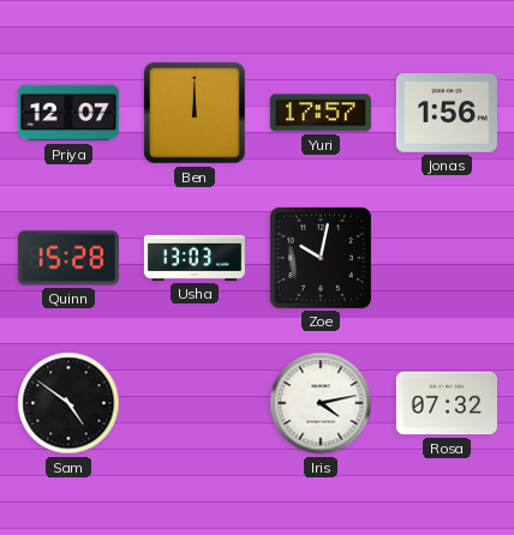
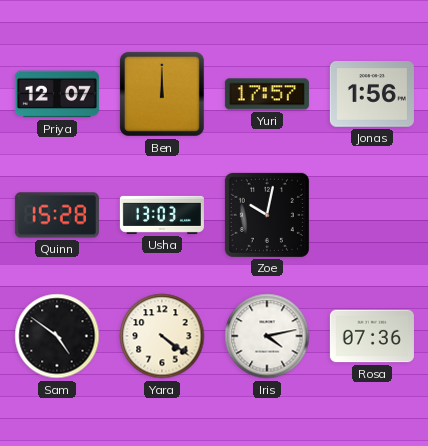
Yara: none -> 4:21
Rosa: 07:32 -> 07:36
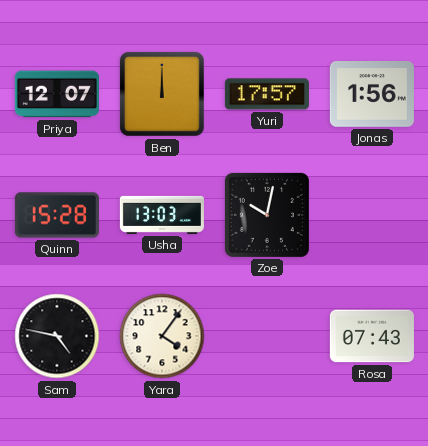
Sam: 4:51 -> 4:47
Yara: 4:21 -> 4:06
Iris: 4:13 -> none
Rosa: 07:36 -> 07:43
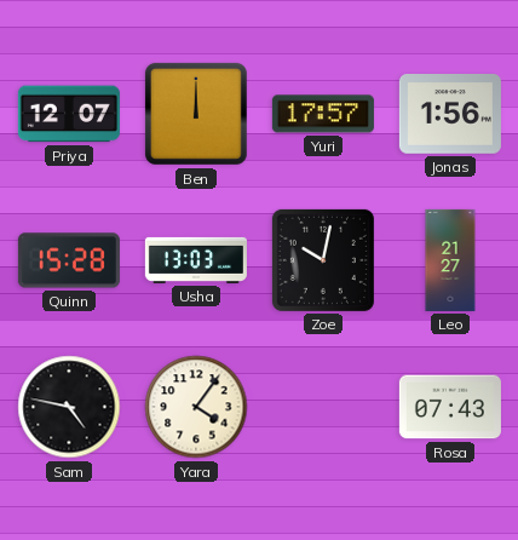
Leo: none -> 21:27
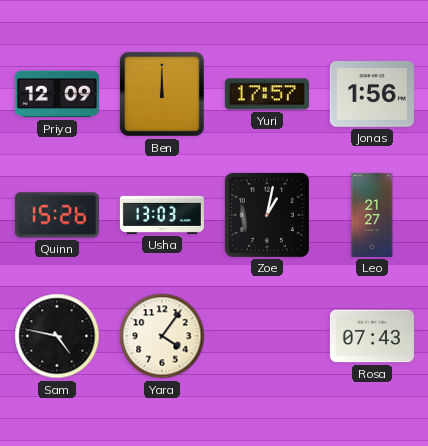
Priya: 12:07 -> 12:09
Quinn: 15:28 -> 15:26
Zoe: 10:02 -> 1:02
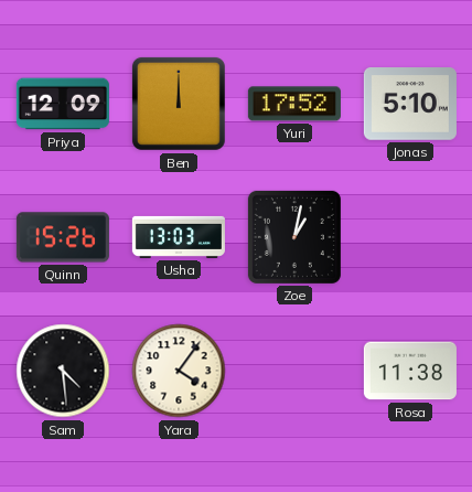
Yuri: 17:57 -> 17:52
Jonas: 1:56 -> 5:10
Leo: 21:27 -> none
Sam: 4:47 -> 4:29
Rosa: 07:43 -> 11:38
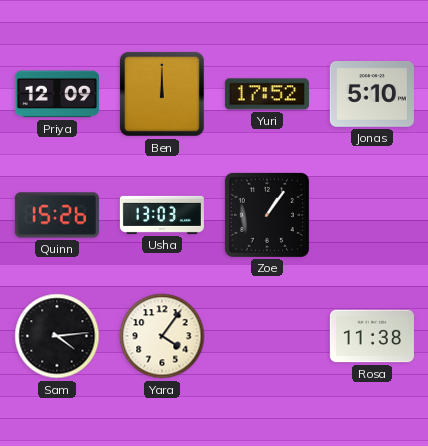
Zoe: 1:02 -> 1:06
Sam: 4:29 -> 4:14
